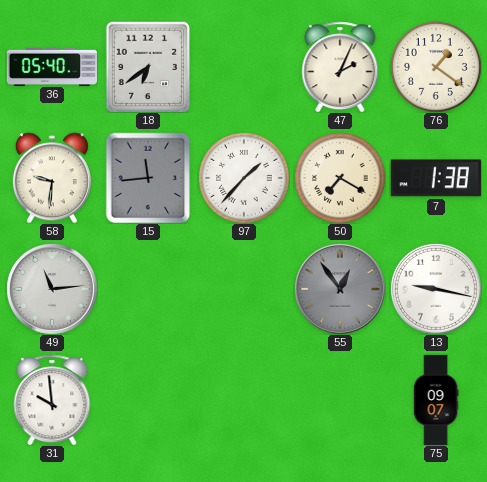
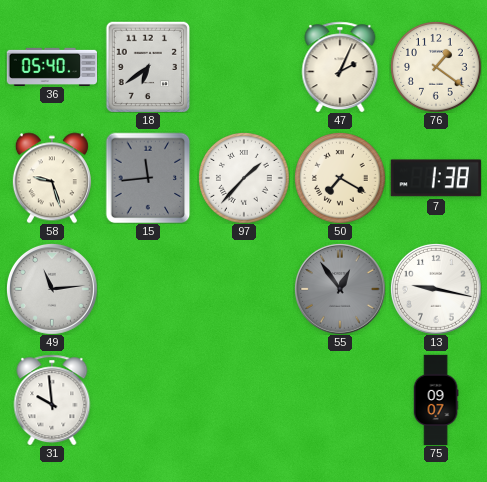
58: 9:31 -> 9:27
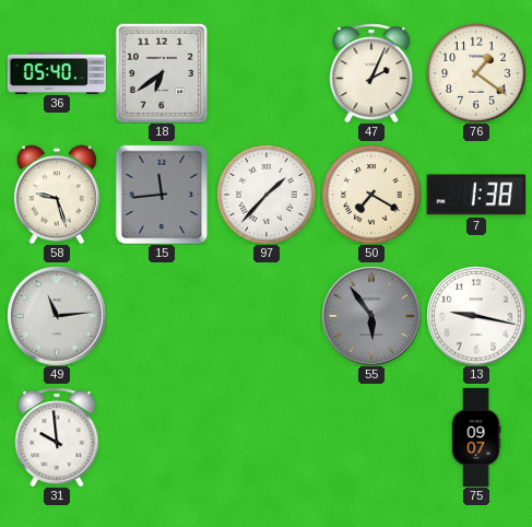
55: 12:54 -> 5:54
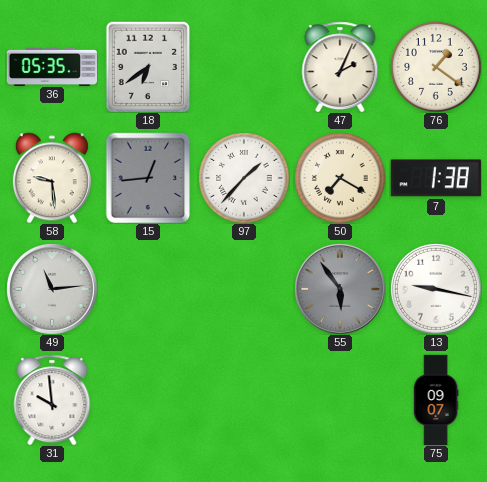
36: 05:40 -> 05:35
58: 9:27 -> 9:29
15: 11:44 -> 12:44
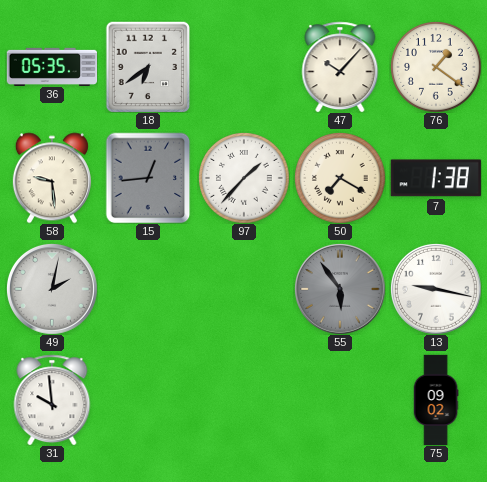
47: 2:04 -> 10:07
49: 11:14 -> 2:02
75: 09:07 -> 09:02
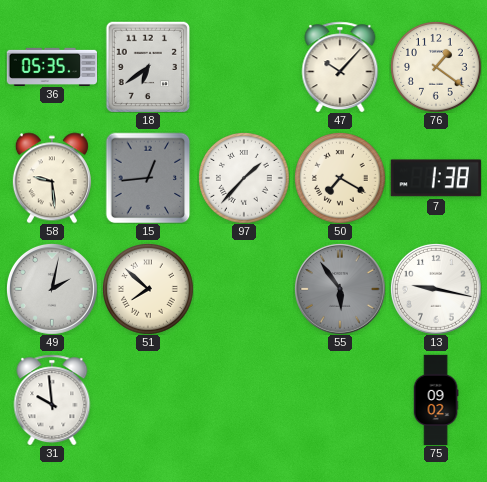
51: none -> 7:52
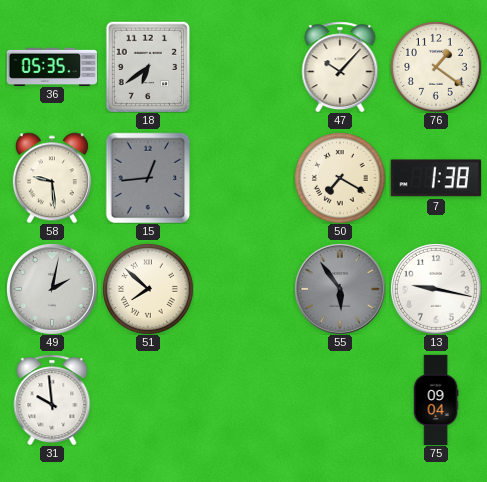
97: 1:37 -> none
75: 09:02 -> 09:04
